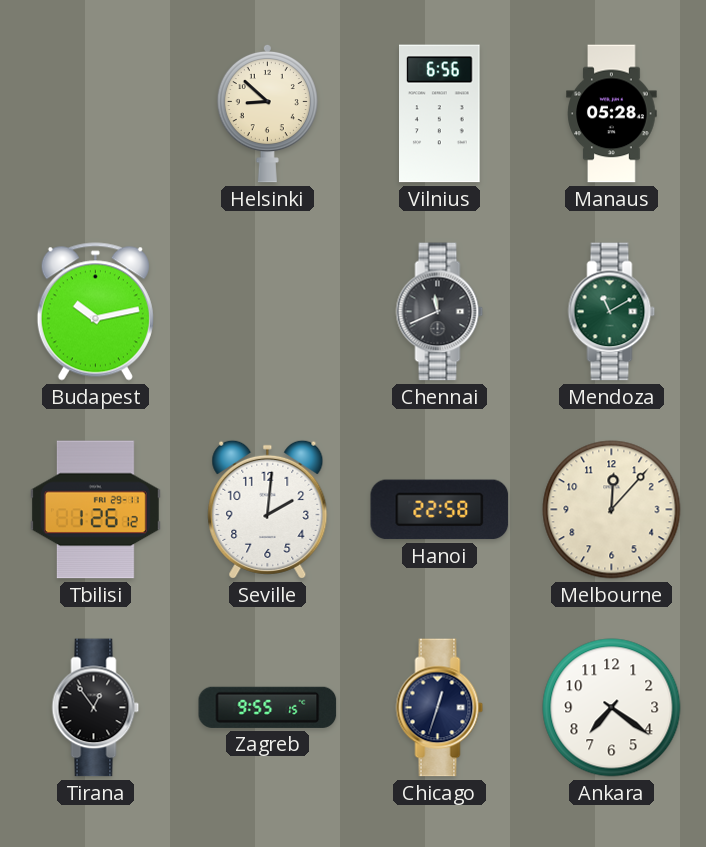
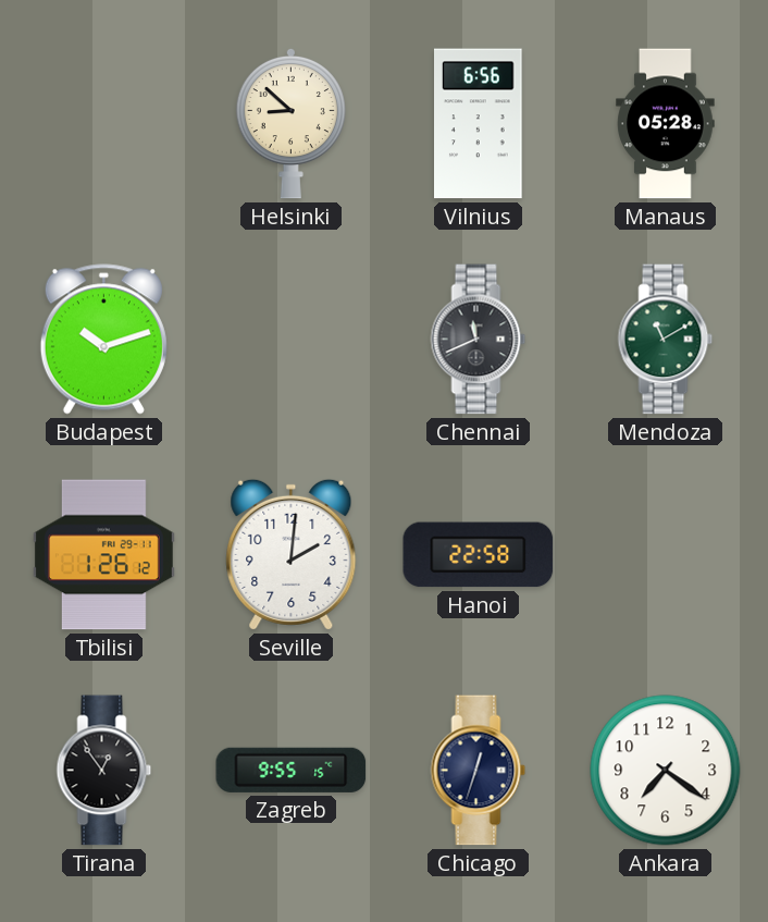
Budapest: 10:13 -> 10:12
Melbourne: 12:07 -> none
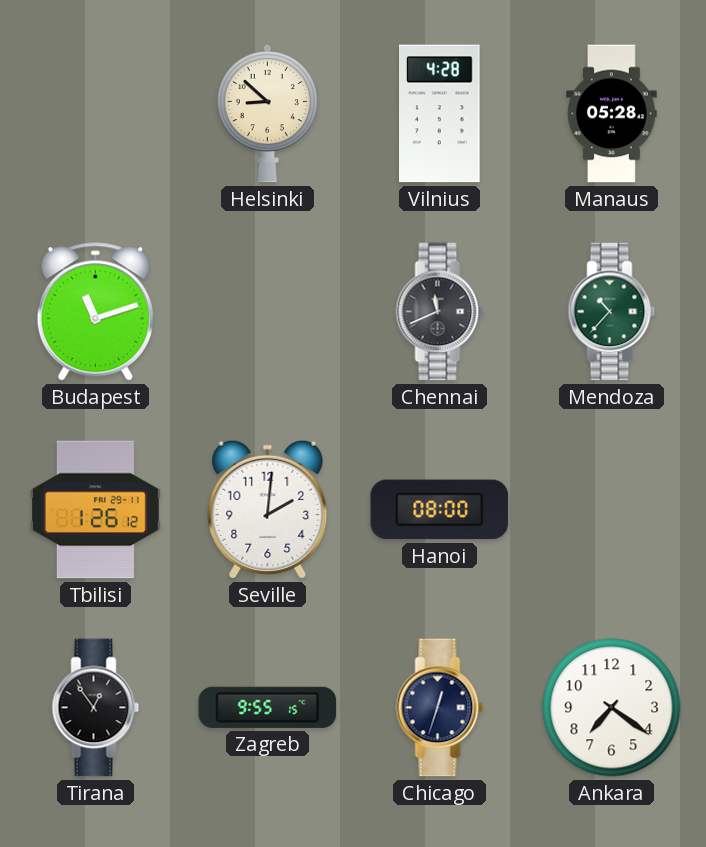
Vilnius: 6:56 -> 4:28
Budapest: 10:12 -> 11:12
Mendoza: 11:10 -> 10:37
Hanoi: 22:58 -> 08:00
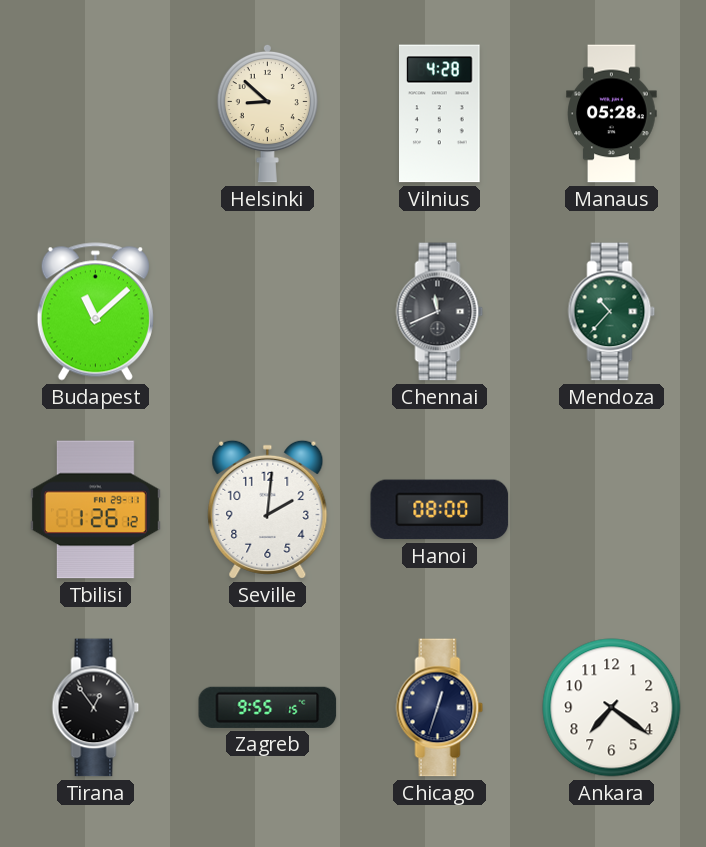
Budapest: 11:12 -> 11:08
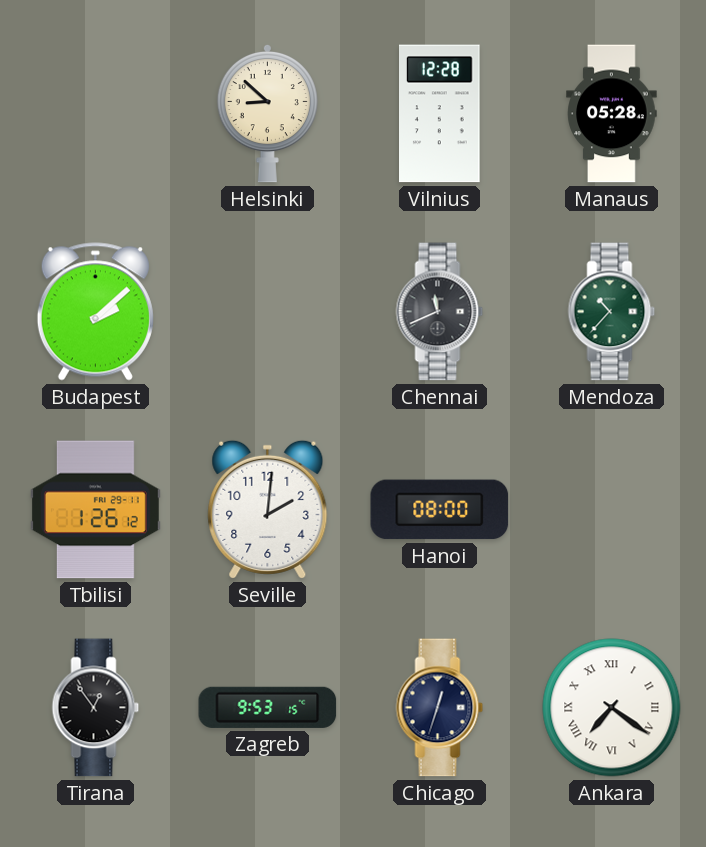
Vilnius: 4:28 -> 12:28
Budapest: 11:08 -> 2:08
Zagreb: 9:55 -> 9:53
Ankara numerals: Arabic -> Roman
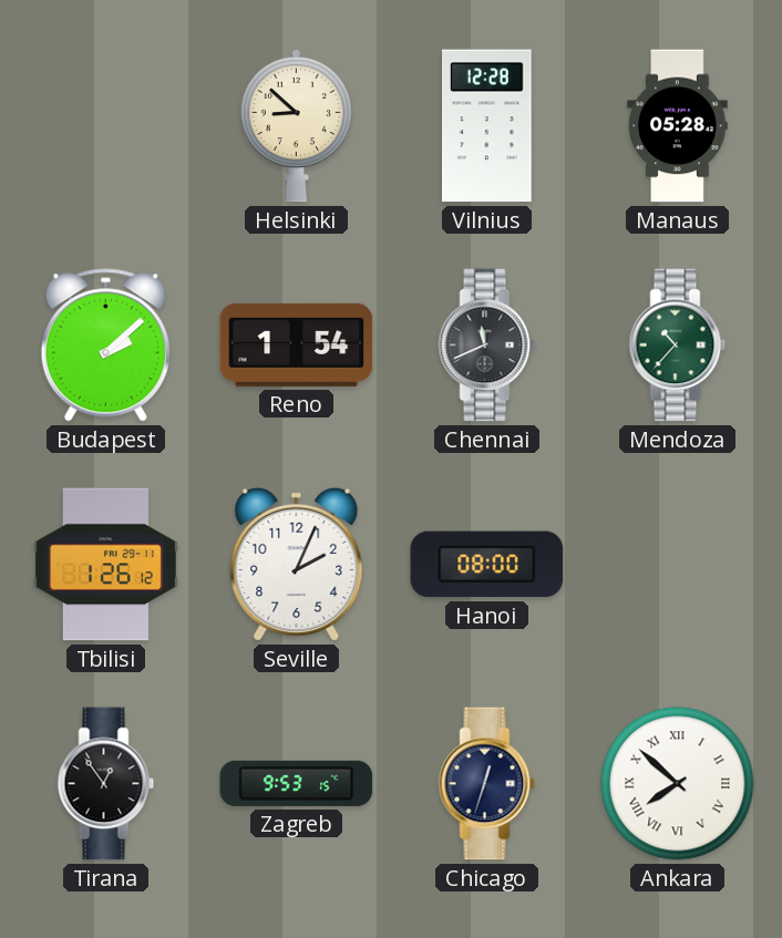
Reno: none -> 1:54
Seville: 2:01 -> 2:04
Ankara: 7:21 -> 7:52
